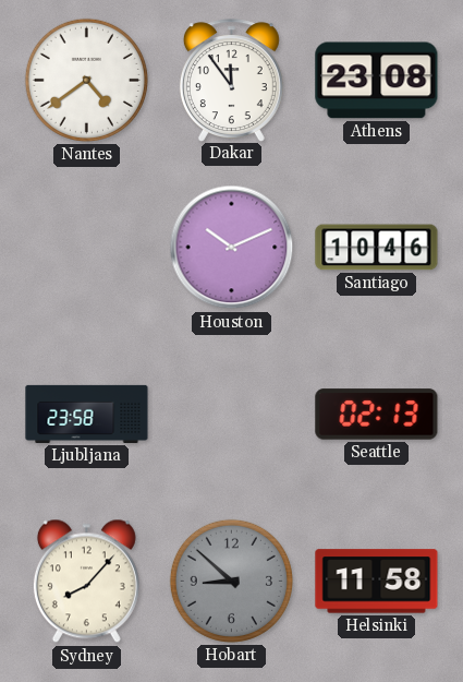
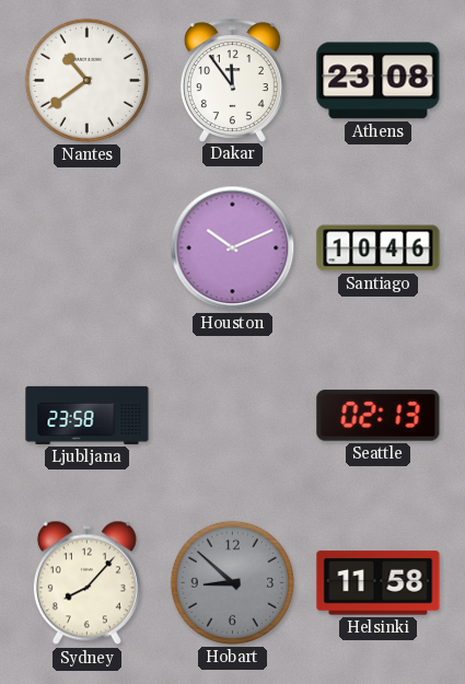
Nantes: 4:39 -> 10:39
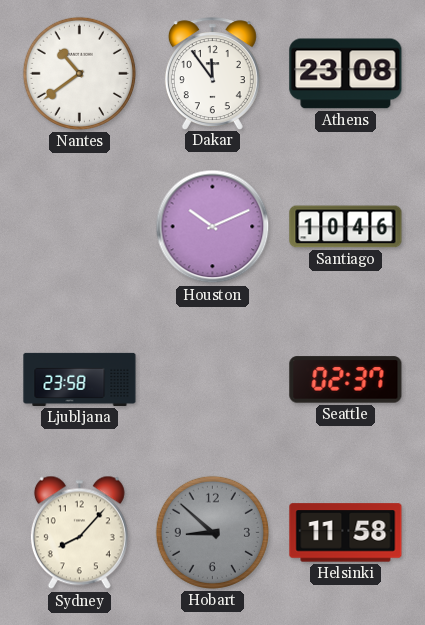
Seattle: 02:13 -> 02:37
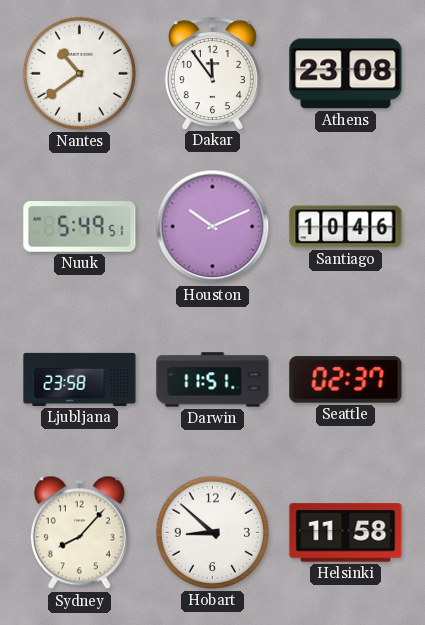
Nuuk: none -> 5:49
Darwin: none -> 11:51
Hobart dial: grey -> white
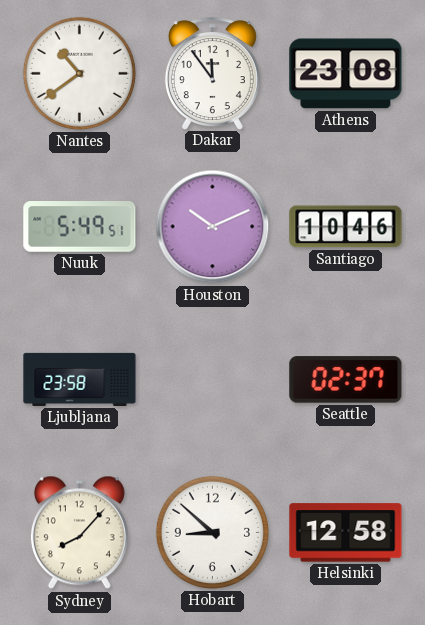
Darwin: 11:51 -> none
Helsinki: 11:58 -> 12:58
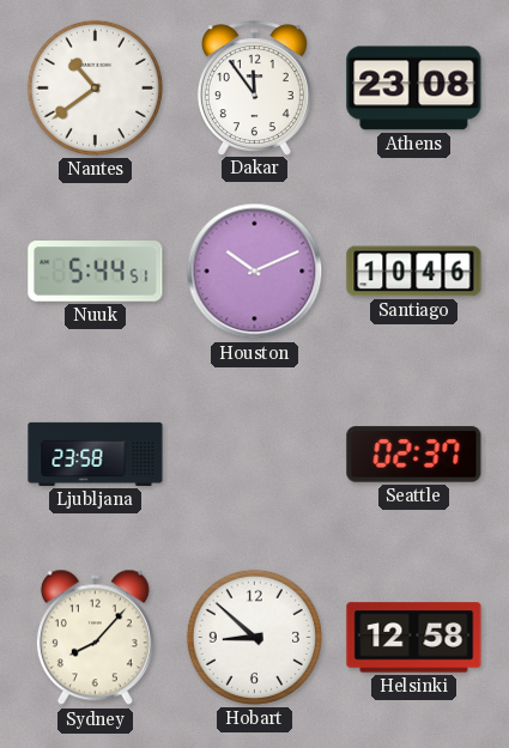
Nuuk: 5:49 -> 5:44
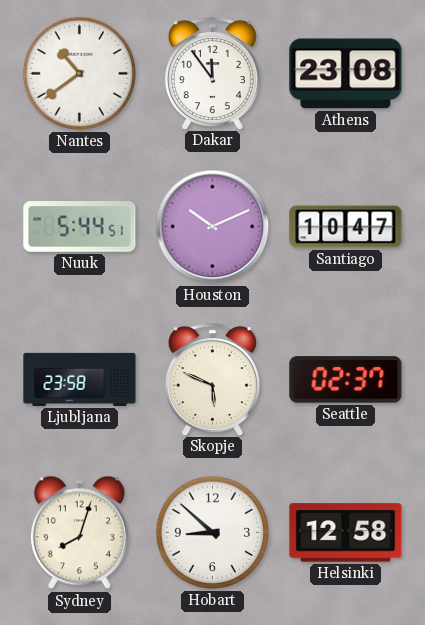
Santiago: 10:46 -> 10:47
Skopje: none -> 5:49
Sydney: 8:07 -> 8:03
